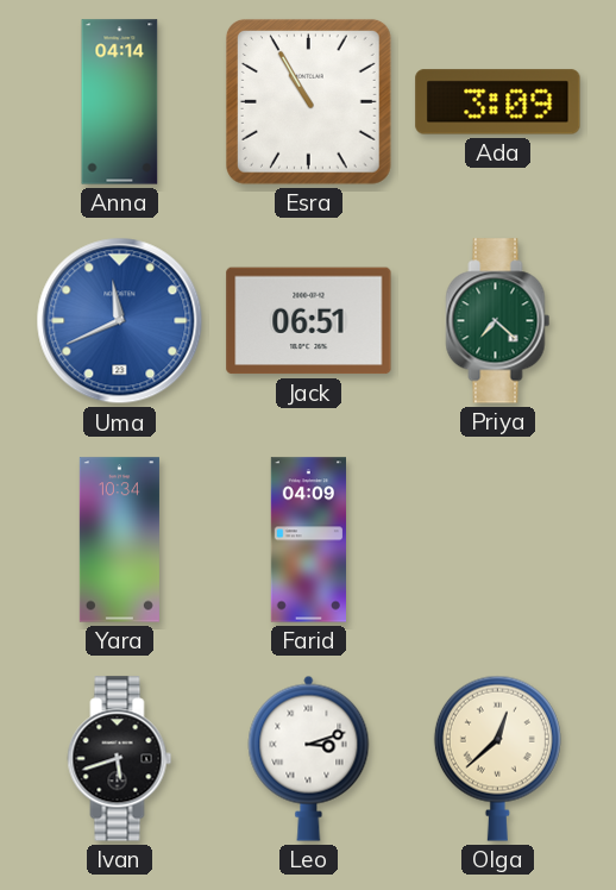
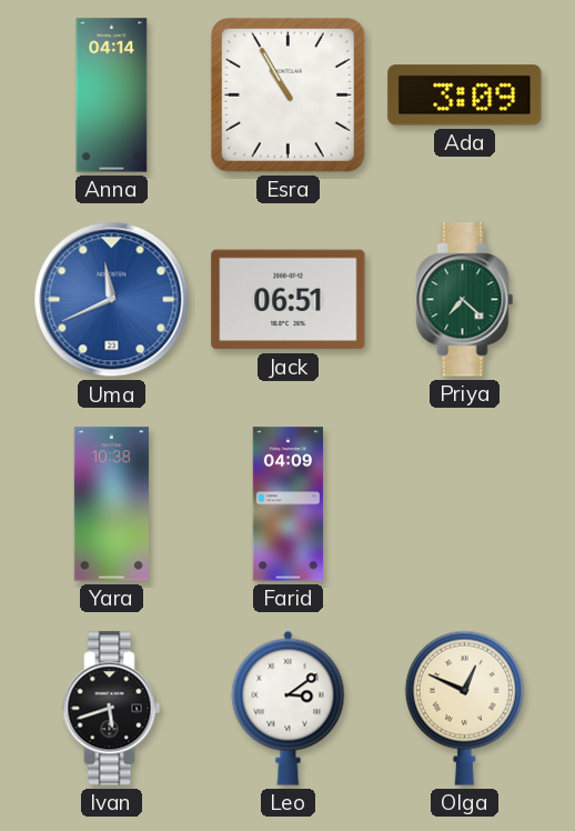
Yara: 10:34 -> 10:38
Leo: 3:12 -> 3:09
Olga: 12:38 -> 12:49
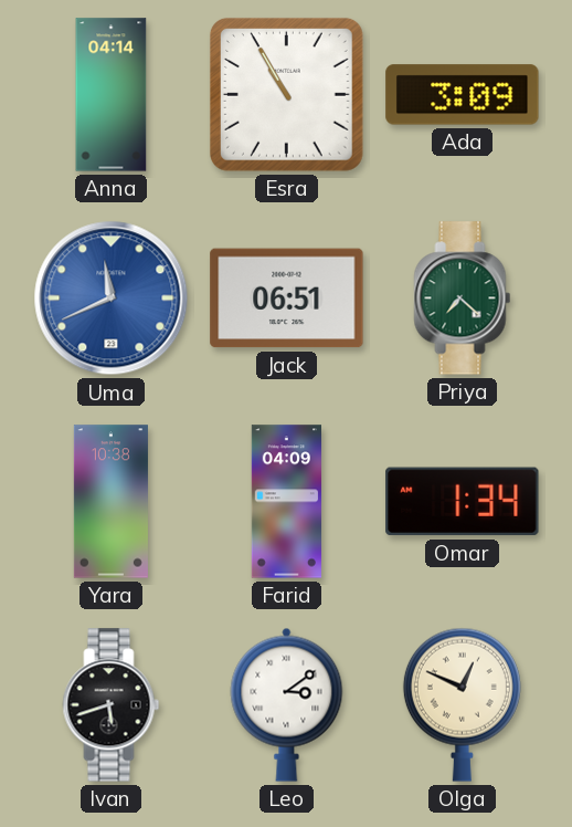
Omar: none -> 1:34
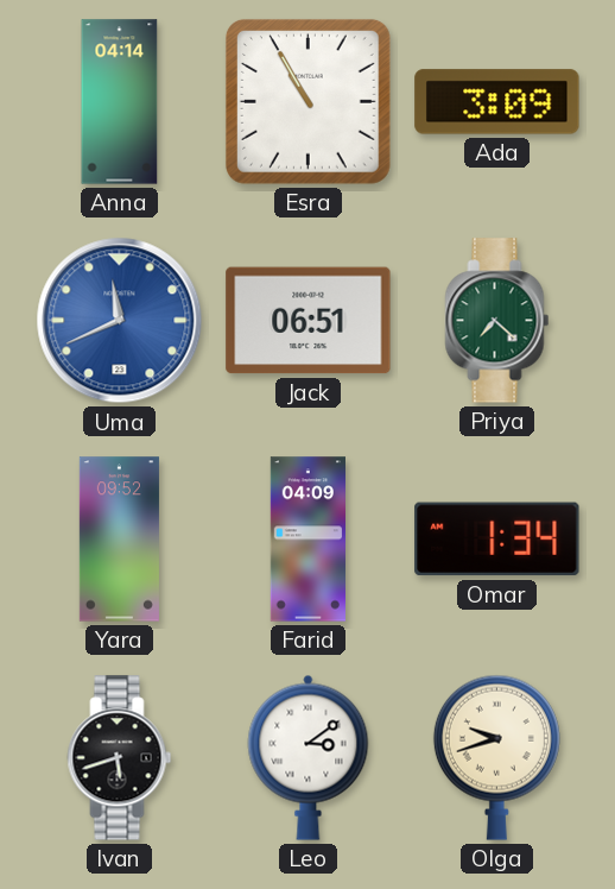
Yara: 10:38 -> 09:52
Olga: 12:49 -> 9:42
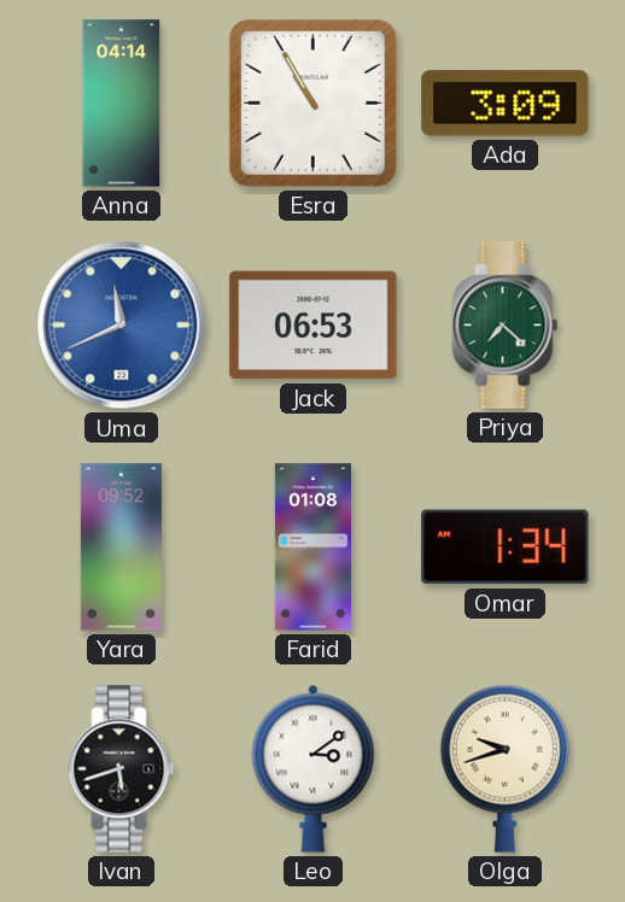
Jack: 06:51 -> 06:53
Farid: 04:09 -> 01:08
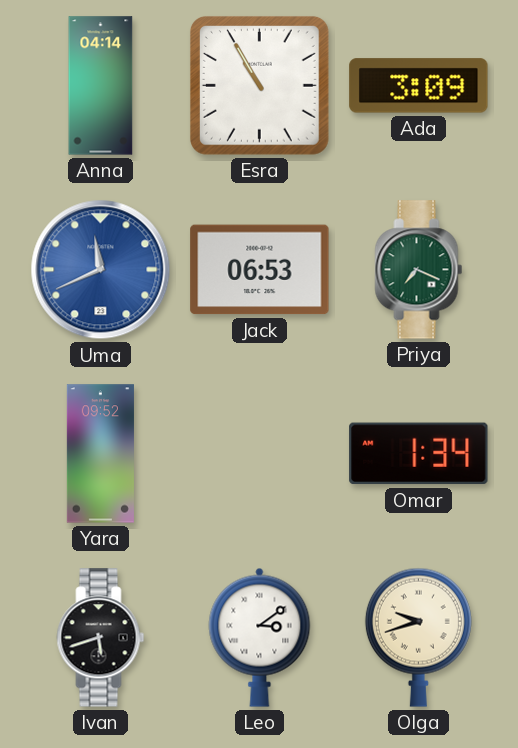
Priya: 7:22 -> 7:19
Farid: 01:08 -> none
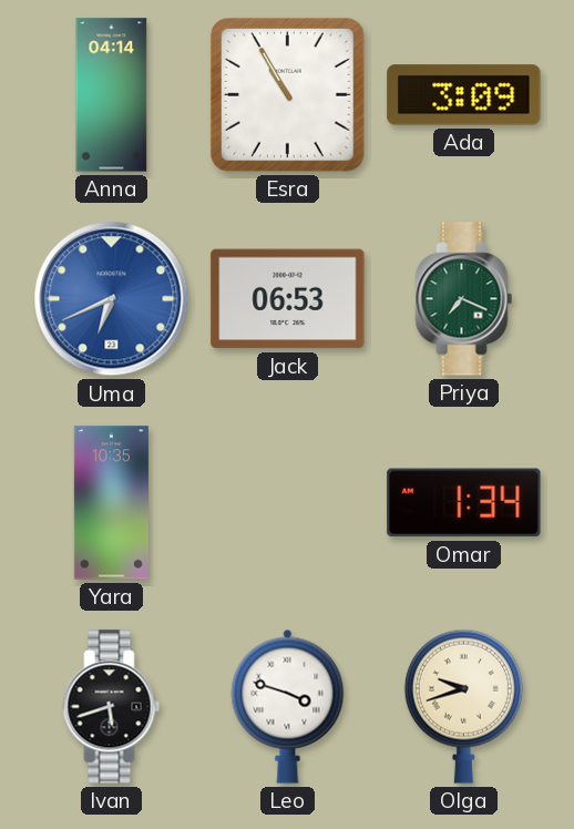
Uma: 11:41 -> 6:41
Yara: 09:52 -> 10:35
Leo: 3:09 -> 3:48
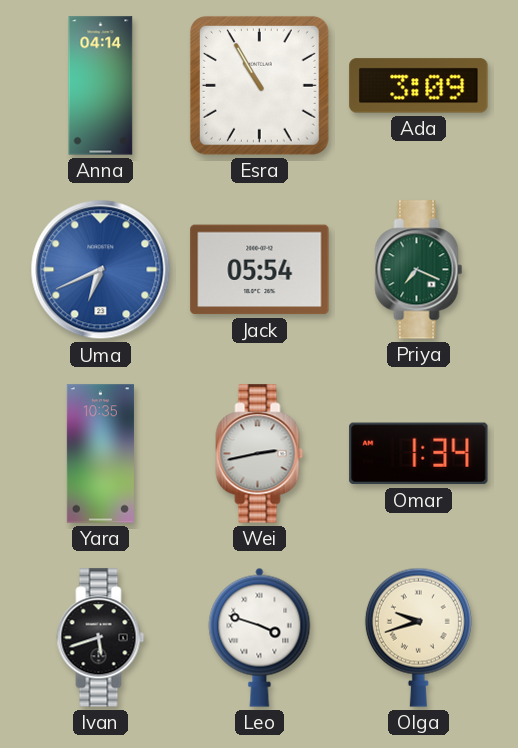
Jack: 06:53 -> 05:54
Wei: none -> 2:43
